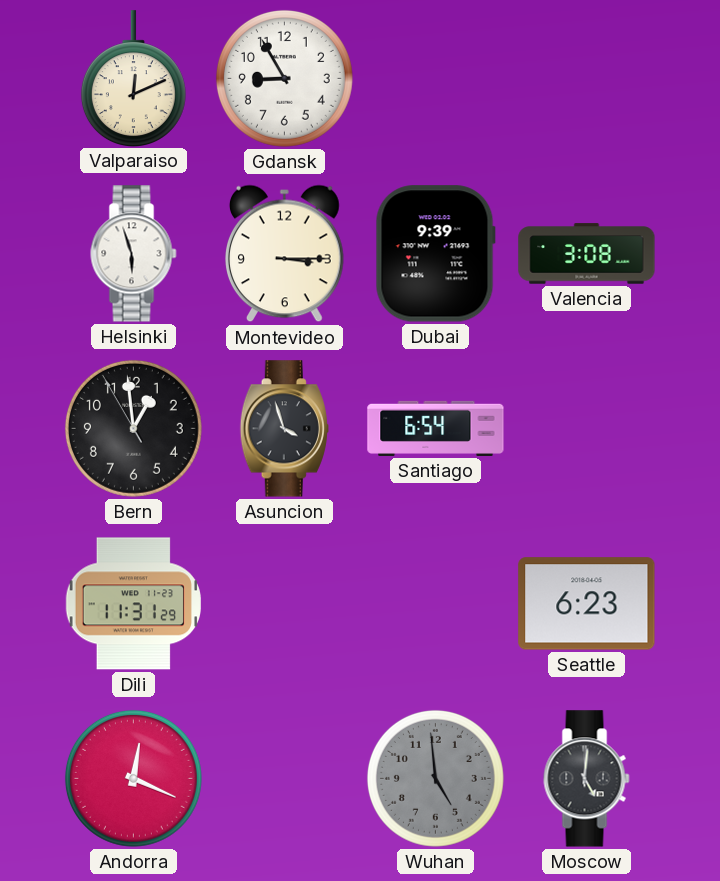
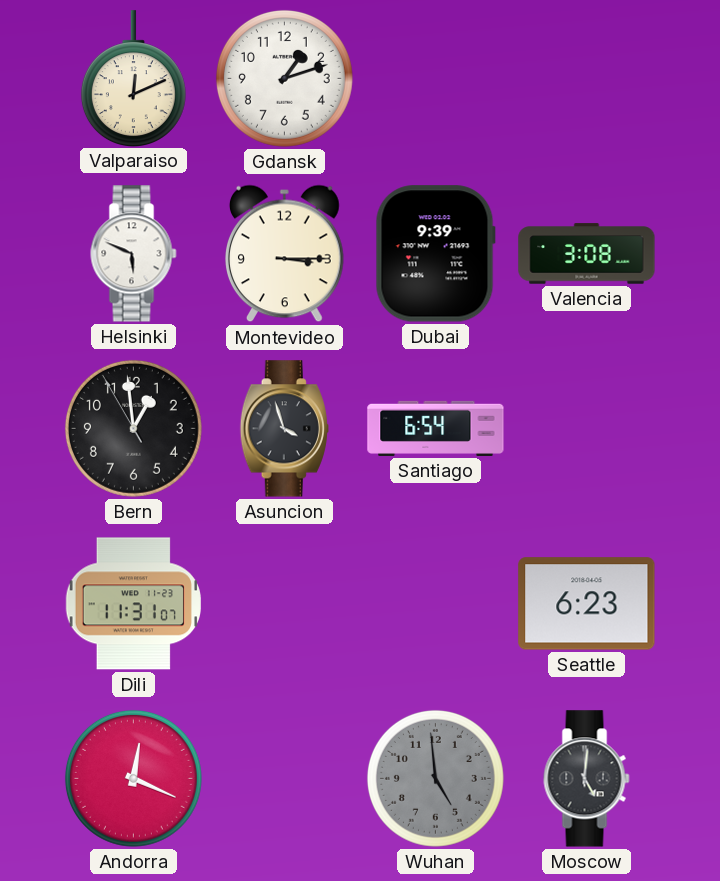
Gdansk: 8:55 -> 1:12
Helsinki: 5:57 -> 5:49
Dili: 11:31:29 -> 11:31:07
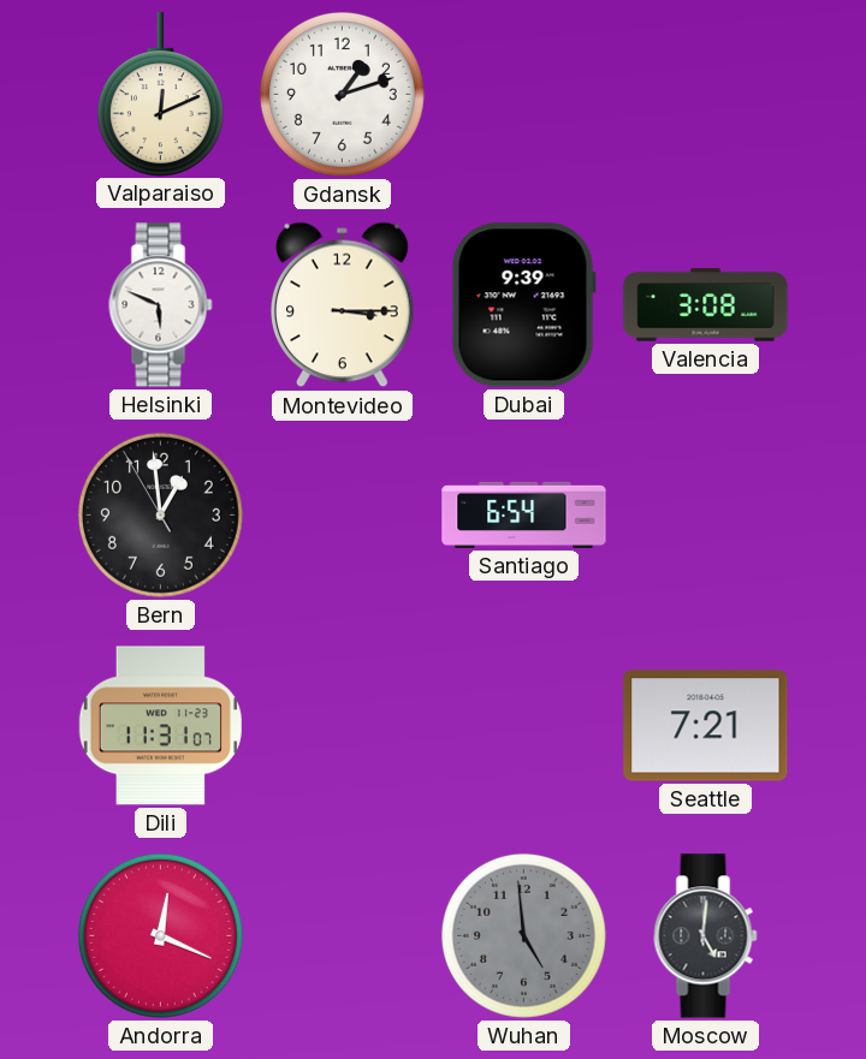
Asuncion: 3:57 -> none
Seattle: 6:23 -> 7:21
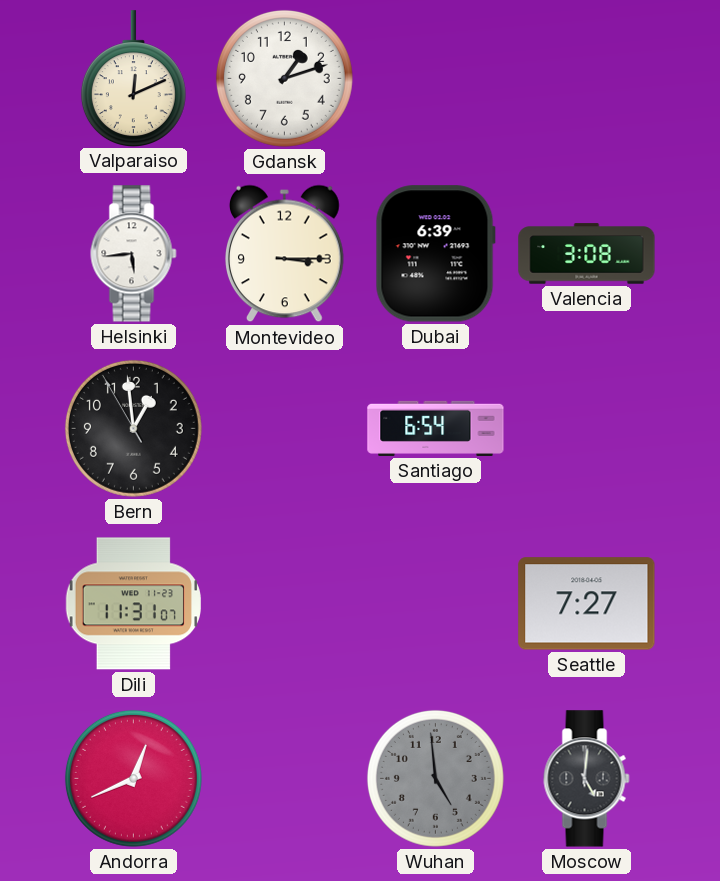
Helsinki: 5:49 -> 5:44
Dubai: 9:39 -> 6:39
Seattle: 7:21 -> 7:27
Andorra: 12:19 -> 12:41
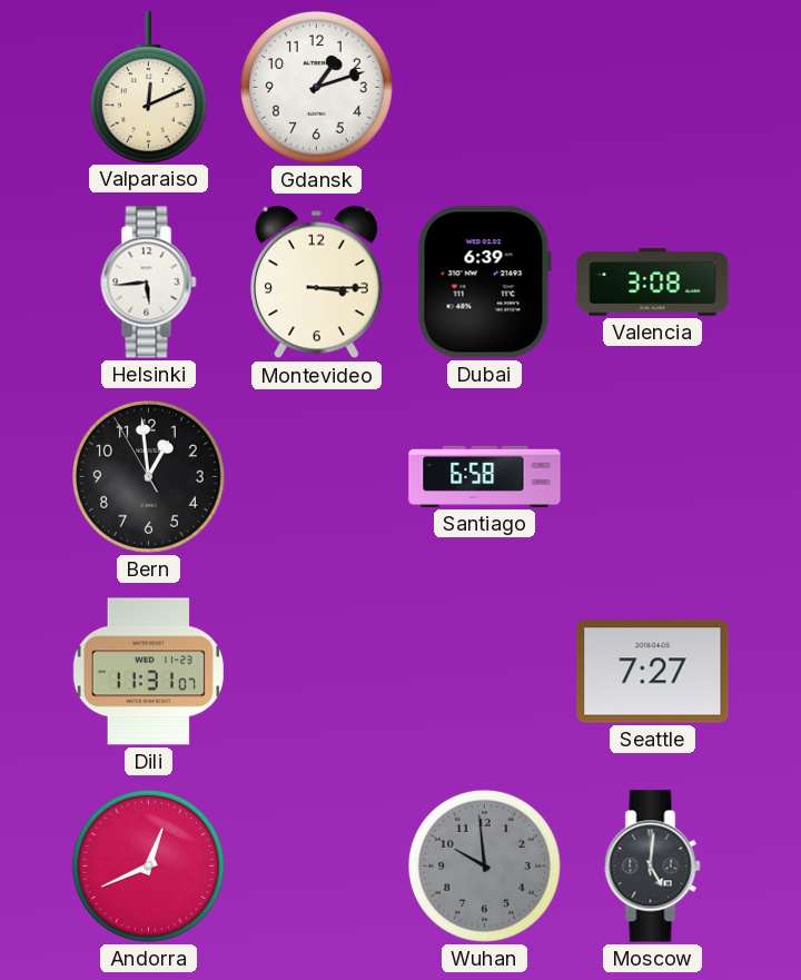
Santiago: 6:54 -> 6:58
Wuhan: 4:59 -> 9:59
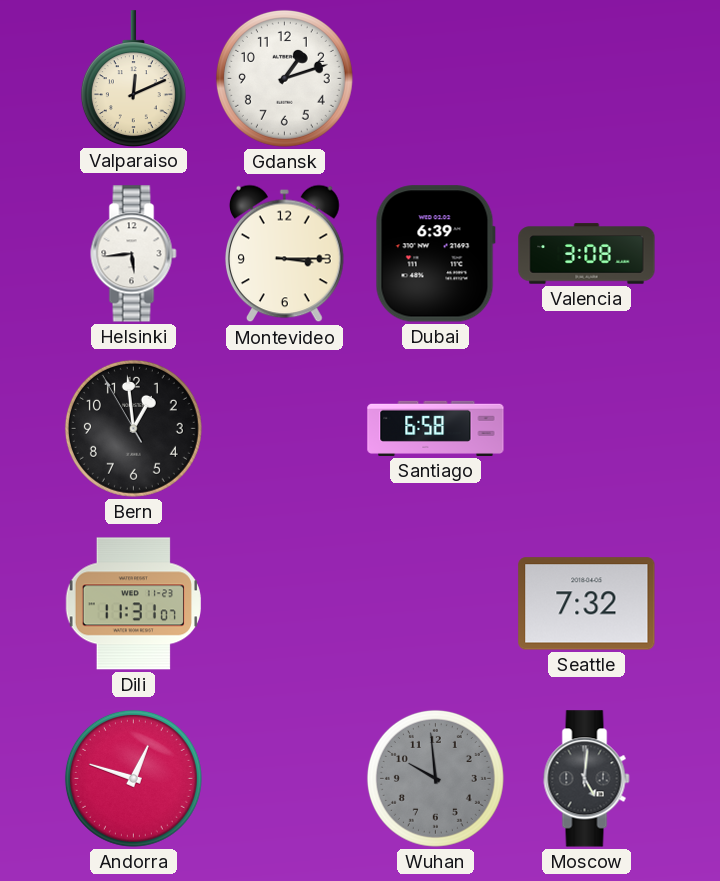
Seattle: 7:27 -> 7:32
Andorra: 12:41 -> 12:48
